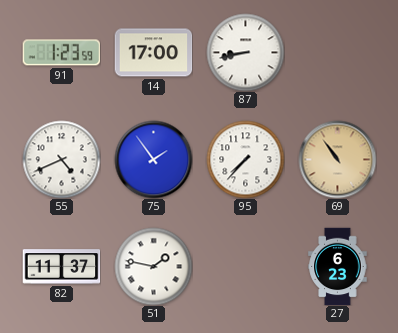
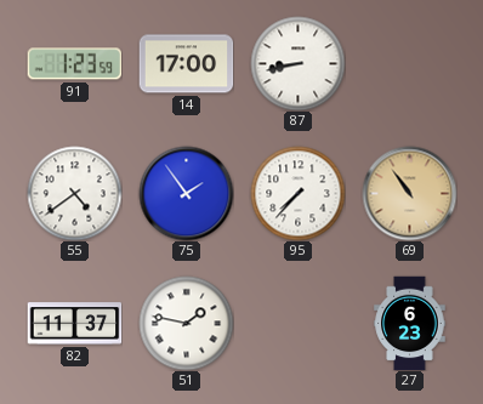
55: 4:41 -> 4:39
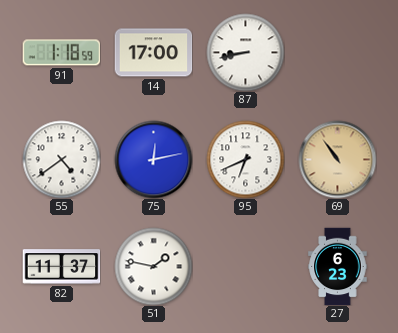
91: 1:23 -> 1:18
75: 1:54 -> 12:13
95: 7:37 -> 6:41
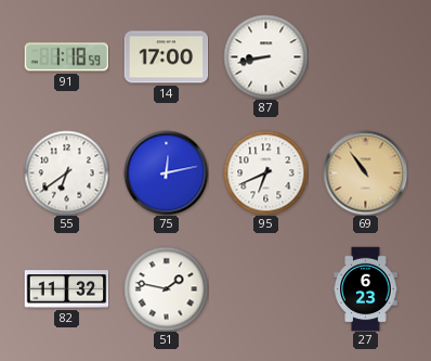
55: 4:39 -> 6:39
82: 11:37 -> 11:32
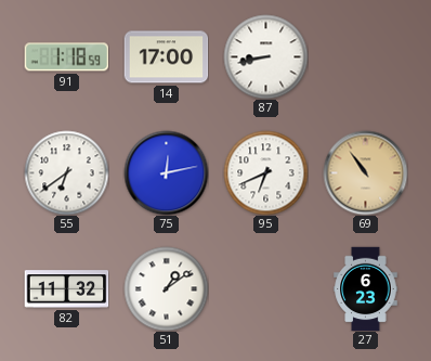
51: 1:47 -> 1:09
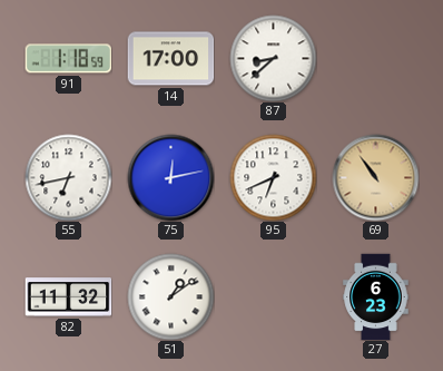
87: 8:43 -> 8:38
55: 6:39 -> 6:43
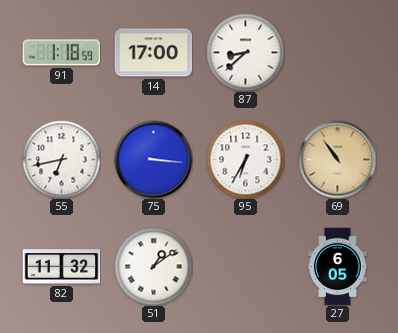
75: 12:13 -> 3:16
95: 6:41 -> 6:35
27: 6:23 -> 6:05
